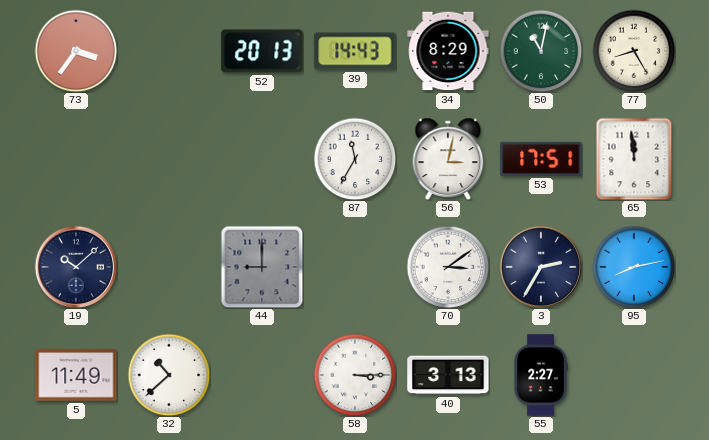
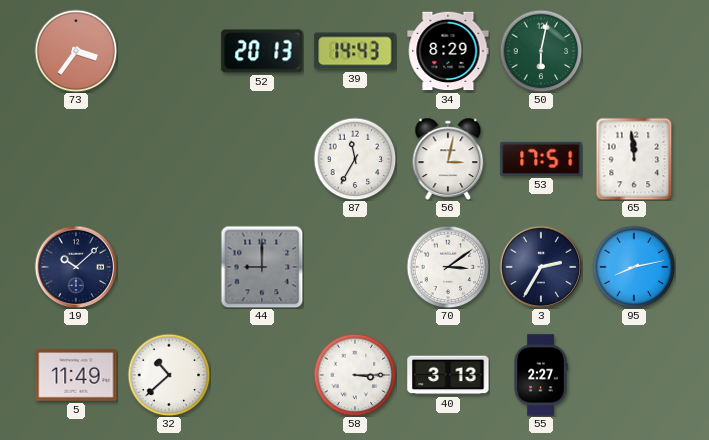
50: 11:02 -> 6:02
77: 8:25 -> none
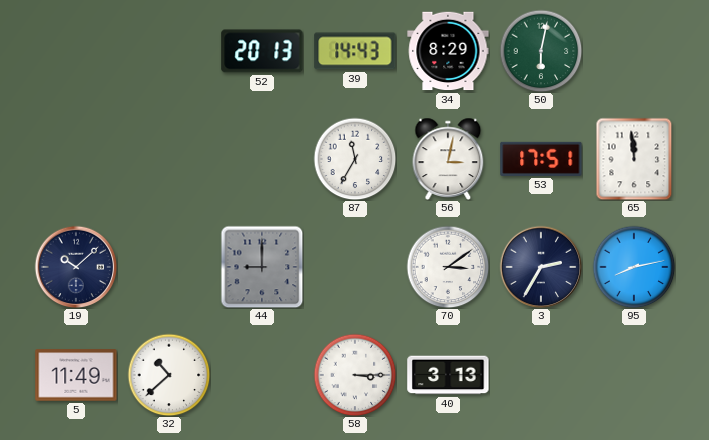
73: 3:36 -> none
55: 2:27 -> none
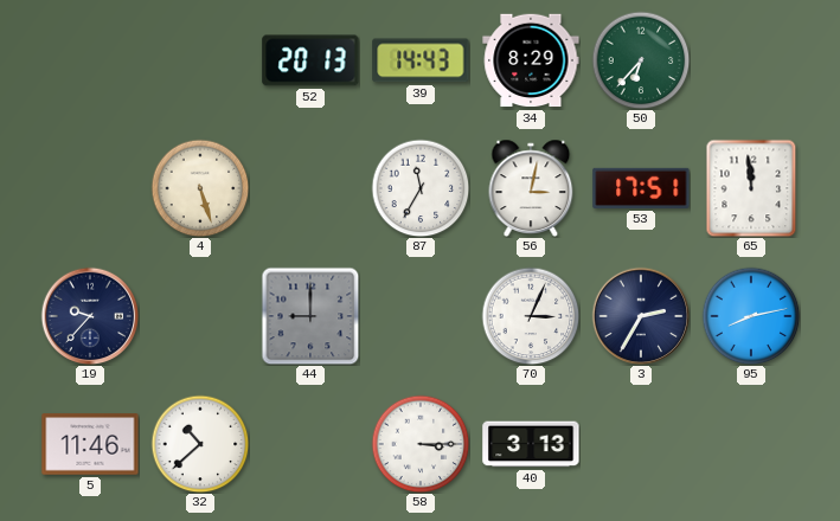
50: 6:02 -> 6:37
4: none -> 5:27
19: 10:08 -> 9:37
70: 3:09 -> 3:04
5: 11:49 -> 11:46
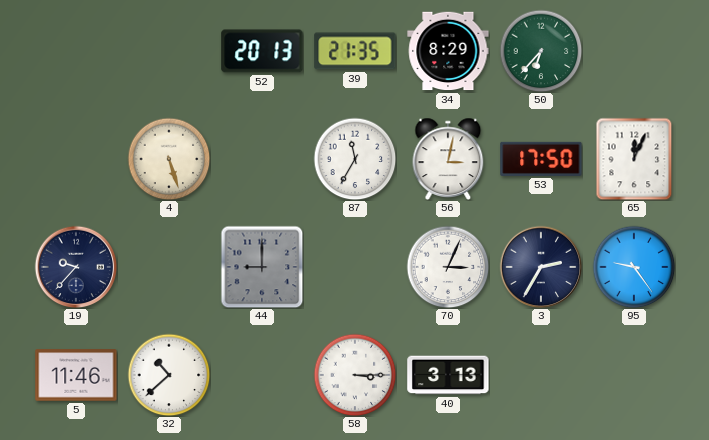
39: 14:43 -> 21:35
53: 17:51 -> 17:50
65: 11:59 -> 12:04
95: 8:13 -> 9:24
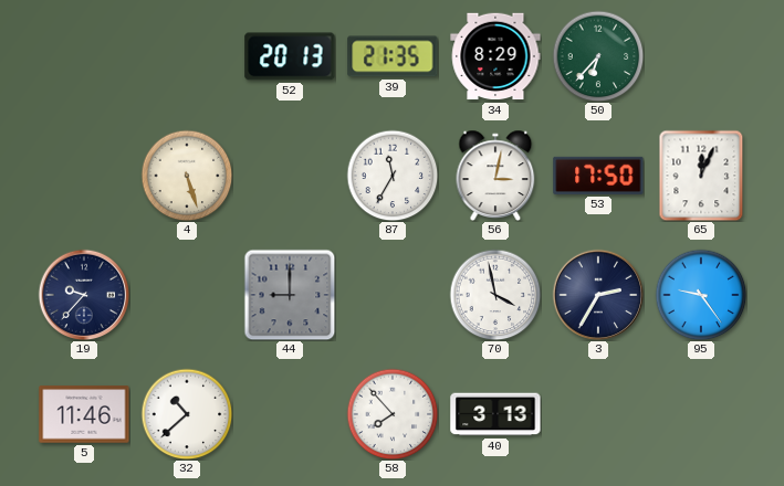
70: 3:04 -> 3:58
58: 3:15 -> 7:53
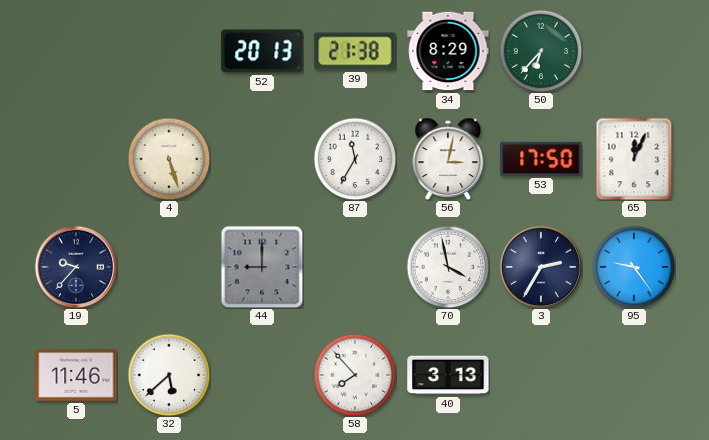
39: 21:35 -> 21:38
32: 10:38 -> 5:38
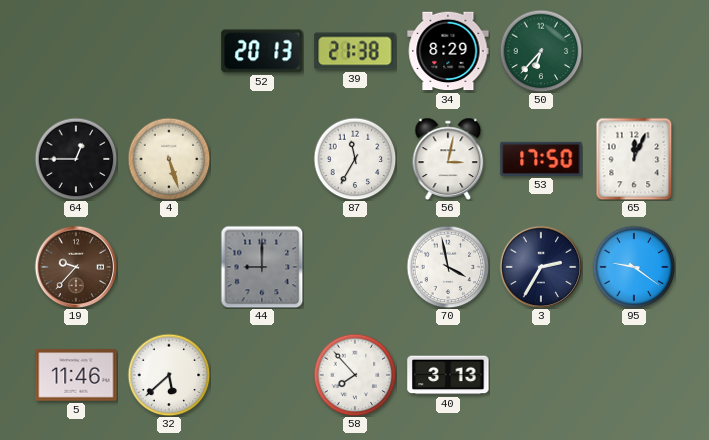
64: none -> 12:45
19 dial: navy -> brown
95: 9:24 -> 9:21
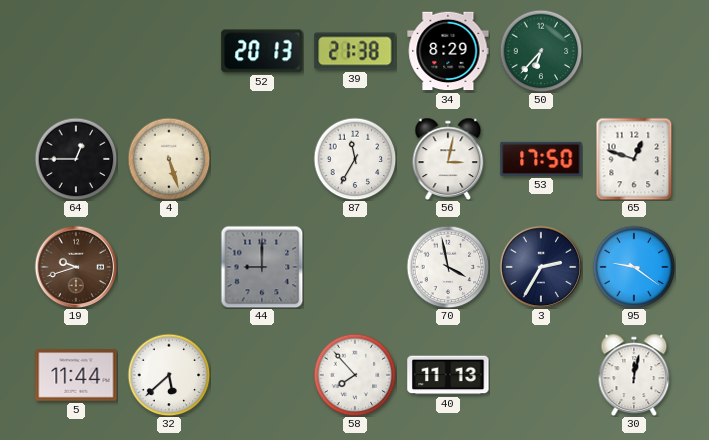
65: 12:04 -> 12:48
19: 9:37 -> 9:42
5: 11:46 -> 11:44
40: 3:13 -> 11:13
30: none -> 12:02
